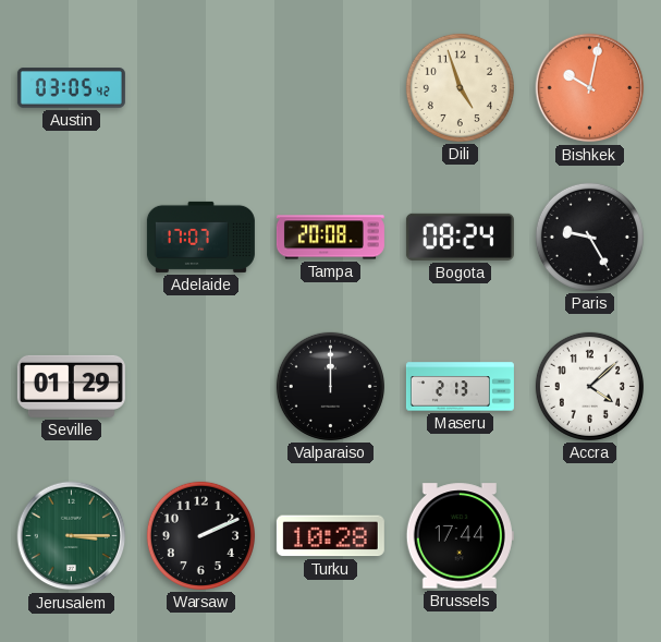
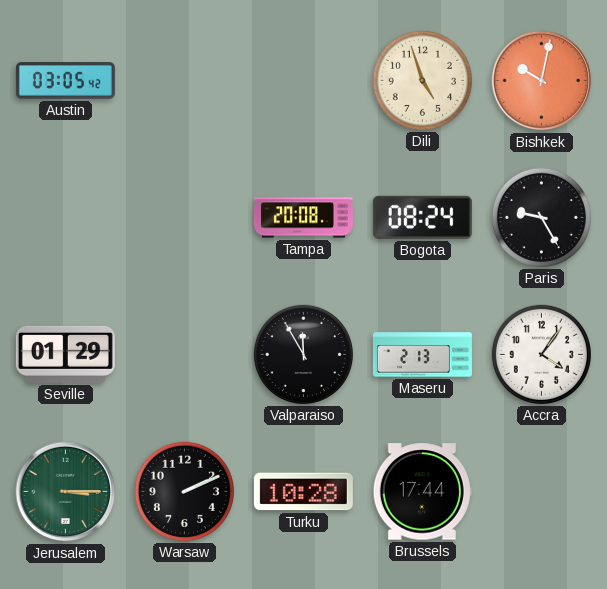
Adelaide: 17:07 -> none
Valparaiso: 12:00 -> 11:55
Accra: 4:08 -> 4:06
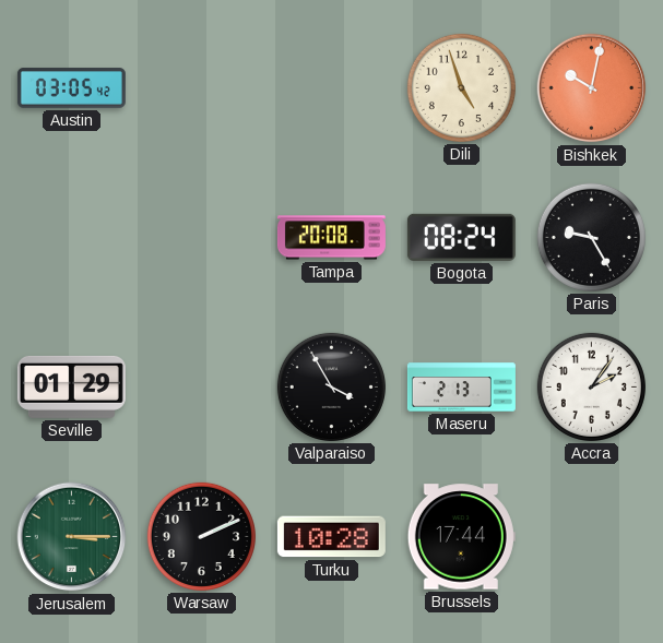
Valparaiso: 11:55 -> 3:55
Accra: 4:06 -> 2:06
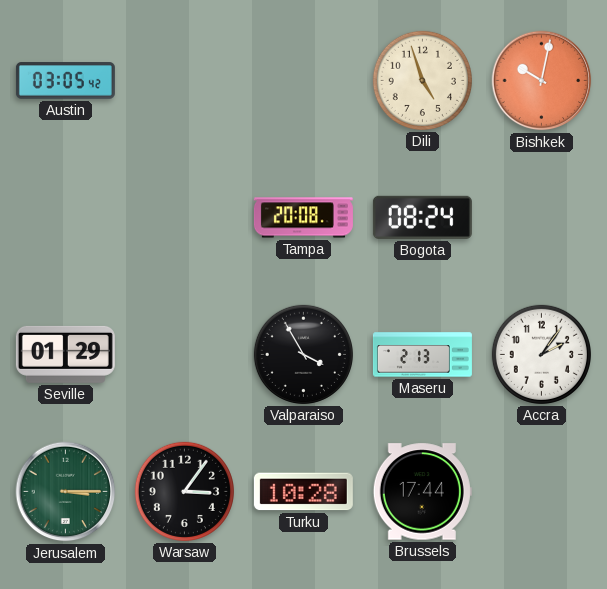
Paris: 9:25 -> none
Warsaw: 2:11 -> 3:06
